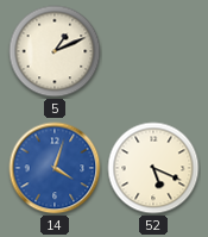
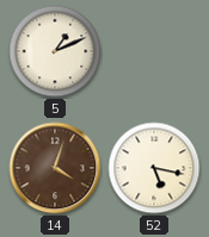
14 dial: blue -> brown
52: 5:19 -> 5:17
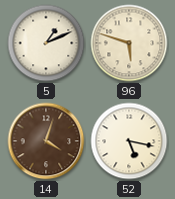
96: none -> 5:48
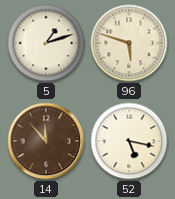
5: 1:11 -> 1:12
14: 4:03 -> 11:53
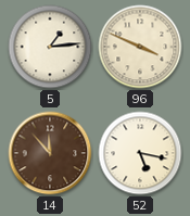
5: 1:12 -> 1:14
96: 5:48 -> 3:49
